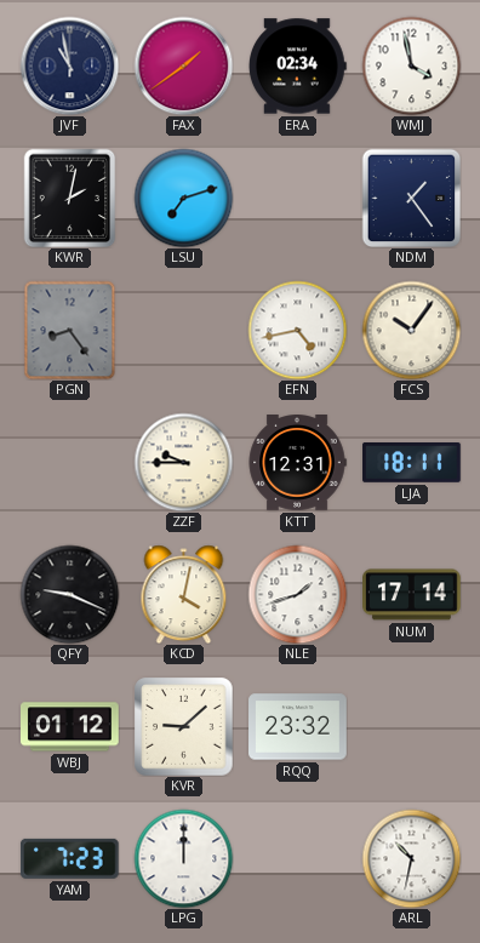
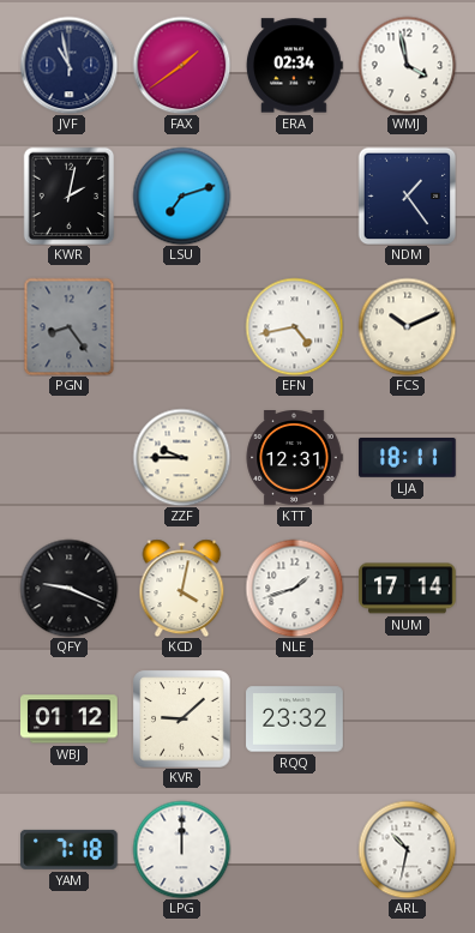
FCS: 10:06 -> 10:11
YAM: 7:23 -> 7:18
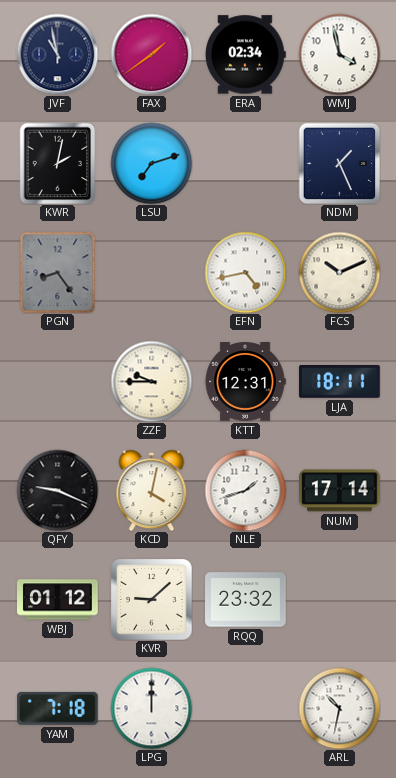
NDM: 1:24 -> 1:26
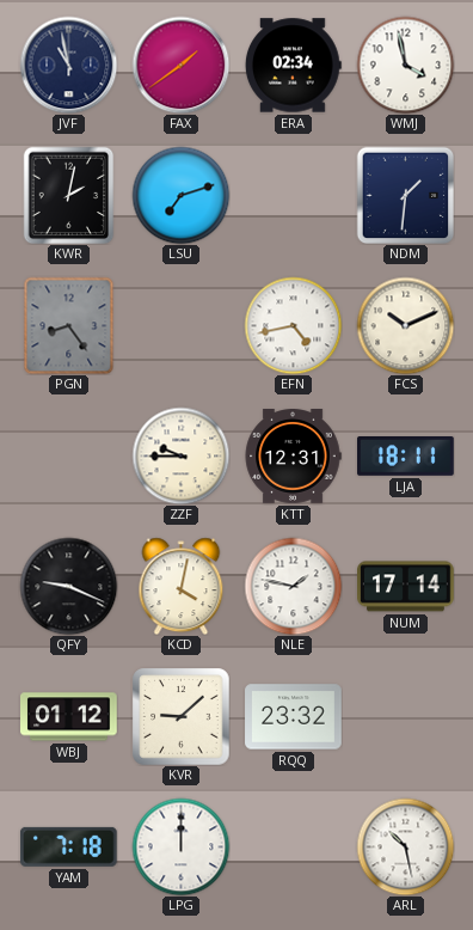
NDM: 1:26 -> 1:31
NLE: 1:42 -> 1:47
ARL: 10:32 -> 10:28
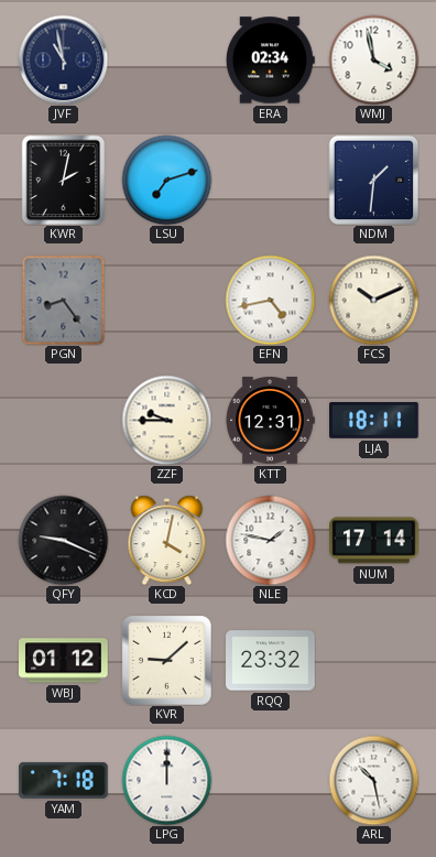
FAX: 1:39 -> none
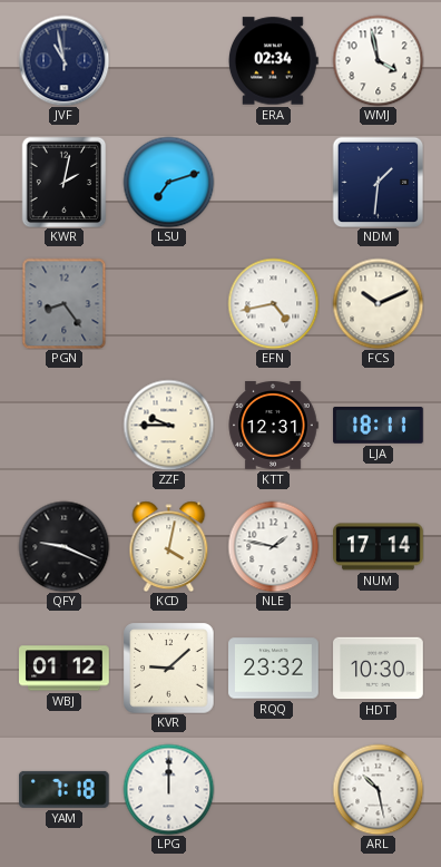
HDT: none -> 10:30
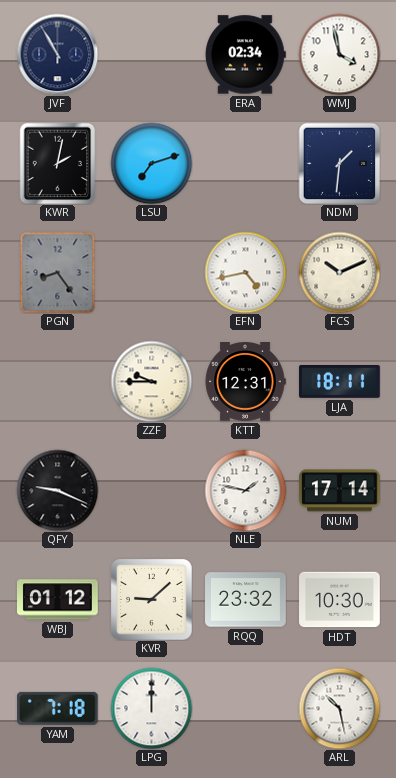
JVF: 10:58 -> 10:55
KCD: 4:02 -> none
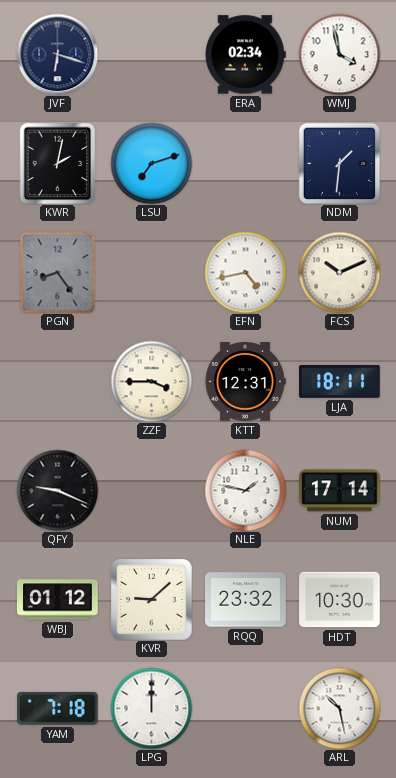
JVF: 10:55 -> 6:18
ZZF: 9:45 -> 3:45
